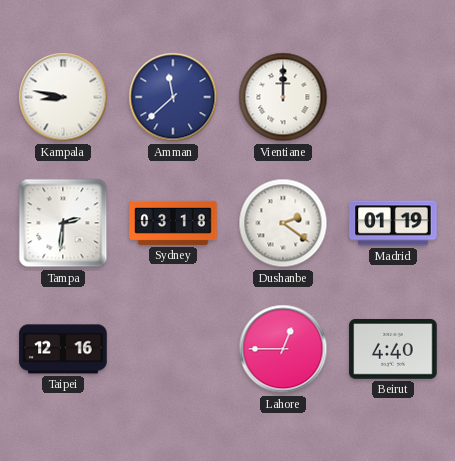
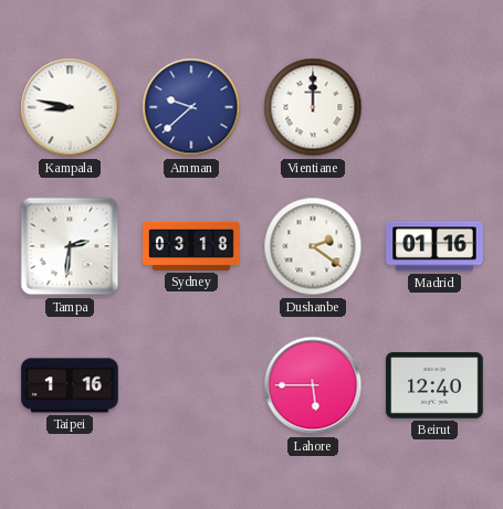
Amman: 11:38 -> 9:38
Madrid: 01:19 -> 01:16
Taipei: 12:16 -> 1:16
Lahore: 12:45 -> 5:45
Beirut: 4:40 -> 12:40
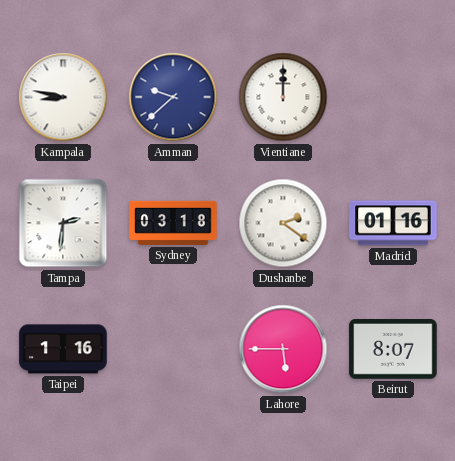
Beirut: 12:40 -> 8:07
